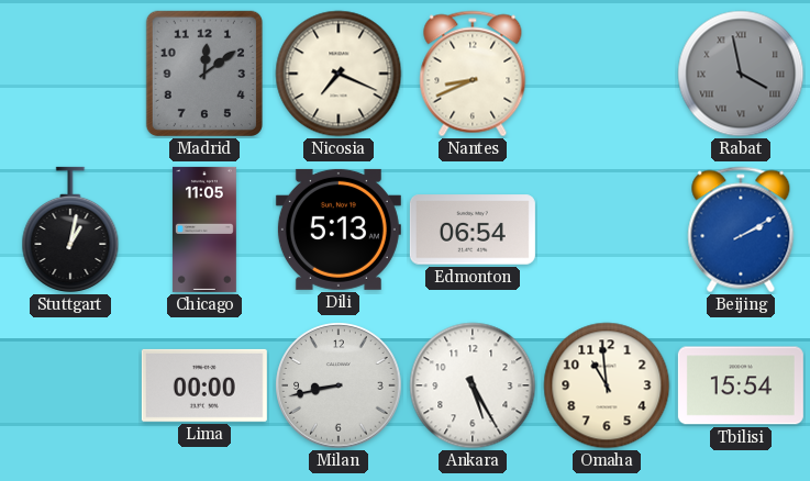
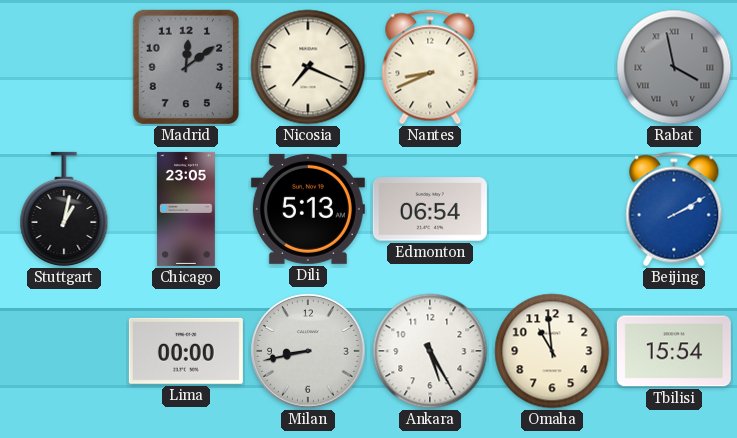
Chicago: 11:05 -> 23:05
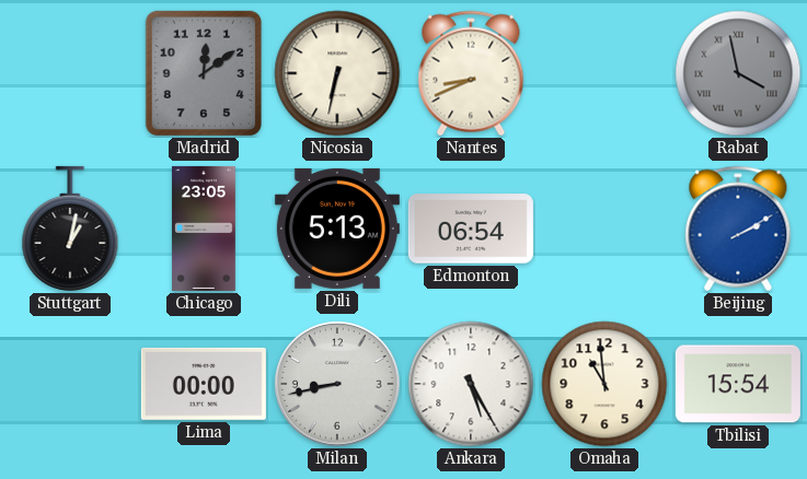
Nicosia: 7:19 -> 6:32
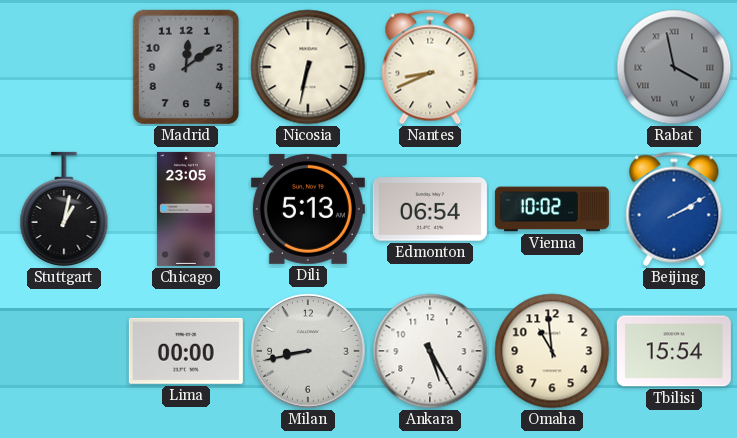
Vienna: none -> 10:02
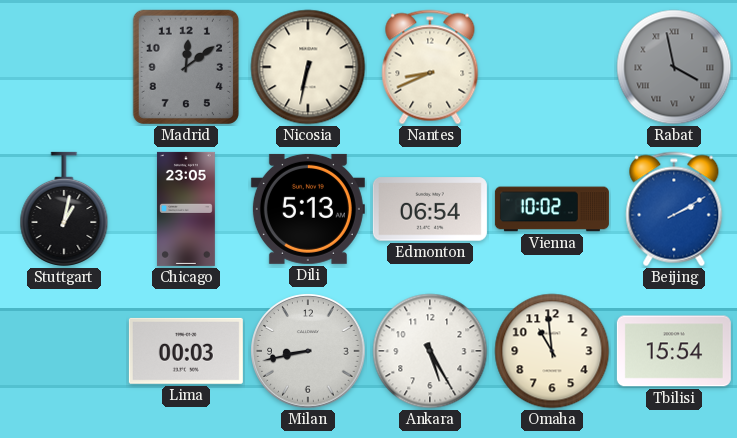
Lima: 00:00 -> 00:03
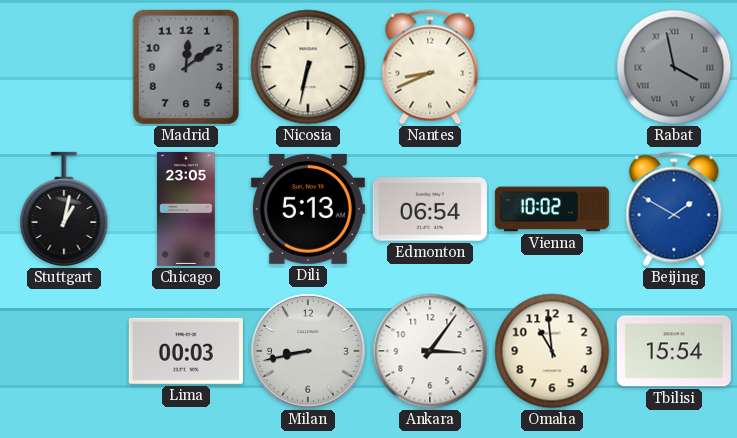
Beijing: 2:10 -> 1:50
Ankara: 5:25 -> 3:06
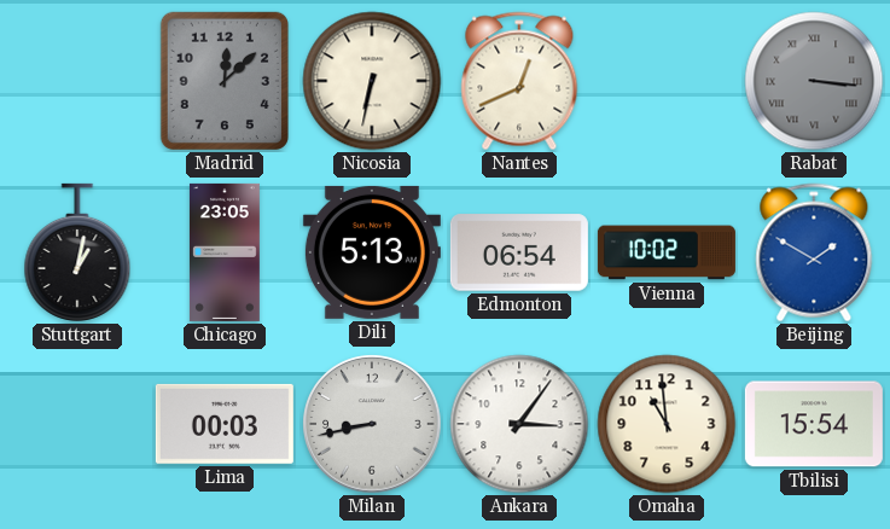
Madrid: 12:09 -> 12:08
Nantes: 8:41 -> 12:41
Rabat: 3:58 -> 3:16
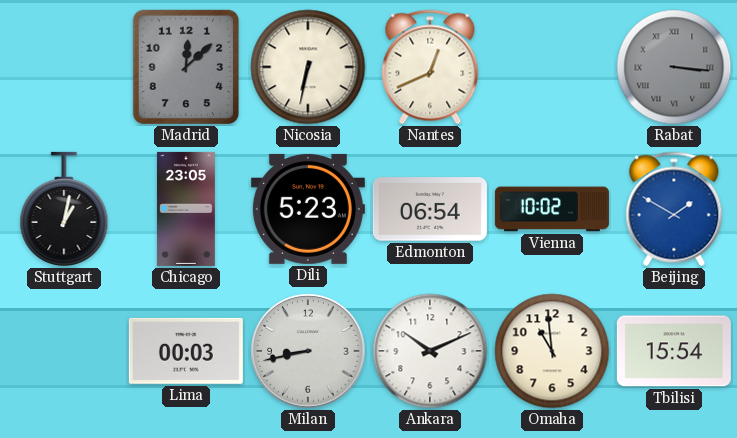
Dili: 5:13 -> 5:23
Ankara: 3:06 -> 10:11
